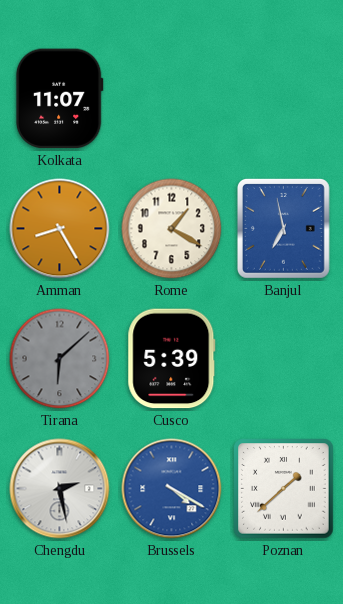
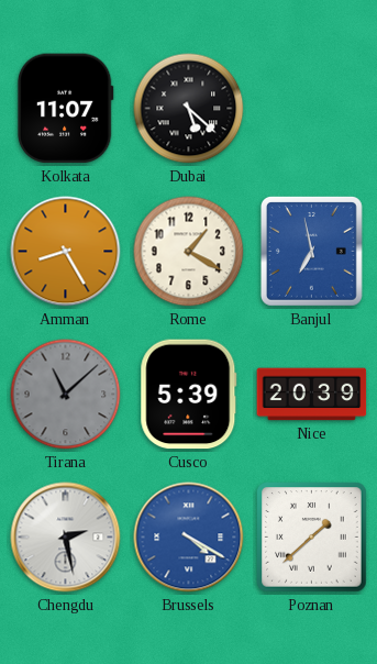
Dubai: none -> 5:22
Tirana: 6:08 -> 11:08
Nice: none -> 20:39
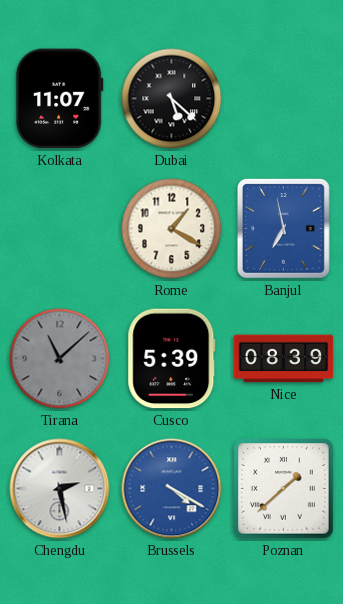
Amman: 8:25 -> none
Nice: 20:39 -> 08:39
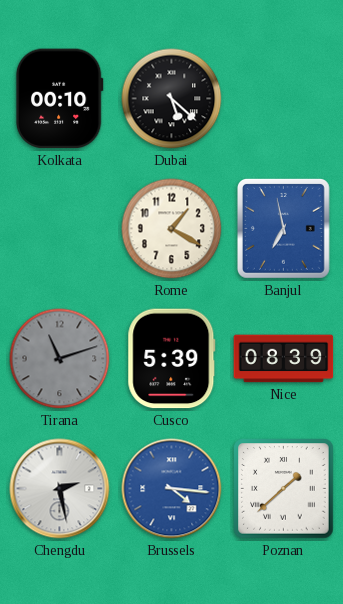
Kolkata: 11:07 -> 00:10
Tirana: 11:08 -> 11:12
Brussels: 4:20 -> 4:16
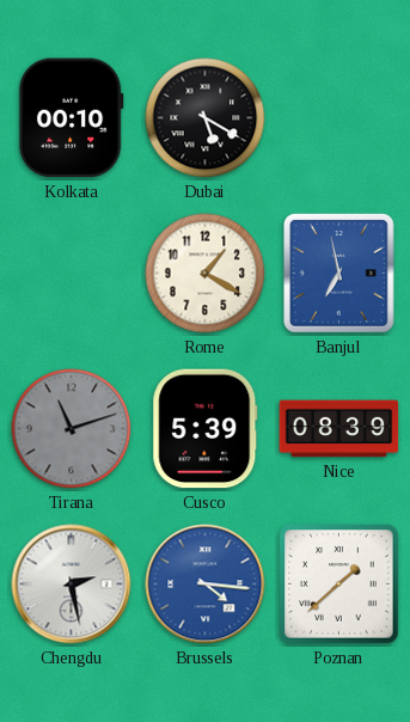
Dubai: 5:22 -> 5:20
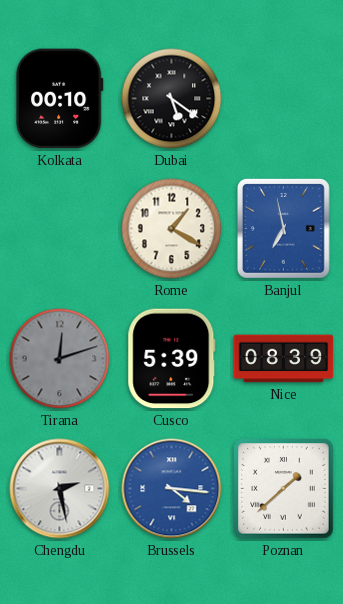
Dubai: 5:20 -> 5:21
Tirana: 11:12 -> 12:12
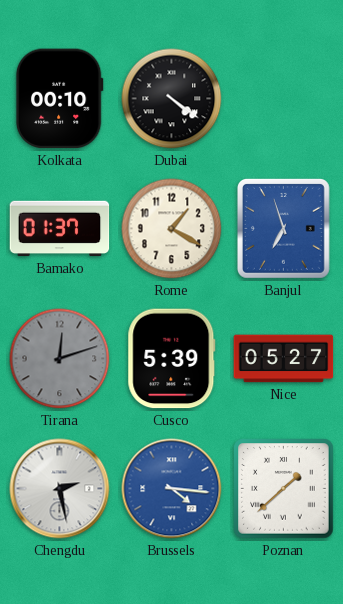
Dubai: 5:21 -> 4:21
Bamako: none -> 01:37
Banjul: 6:58 -> 6:57
Nice: 08:39 -> 05:27
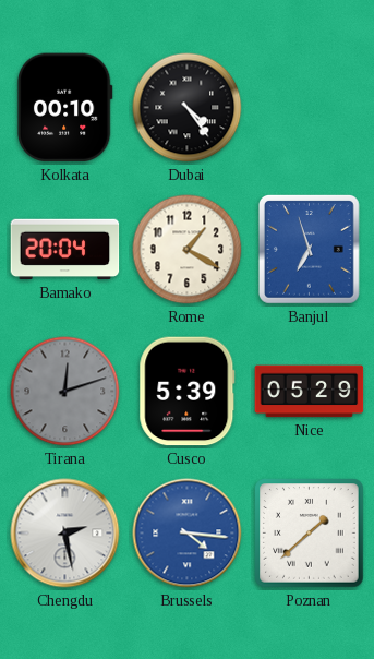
Dubai: 4:21 -> 4:24
Bamako: 01:37 -> 20:04
Nice: 05:27 -> 05:29
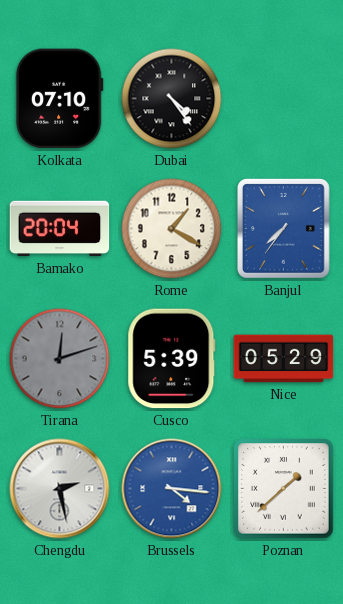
Kolkata: 00:10 -> 07:10
Banjul: 6:57 -> 7:36
